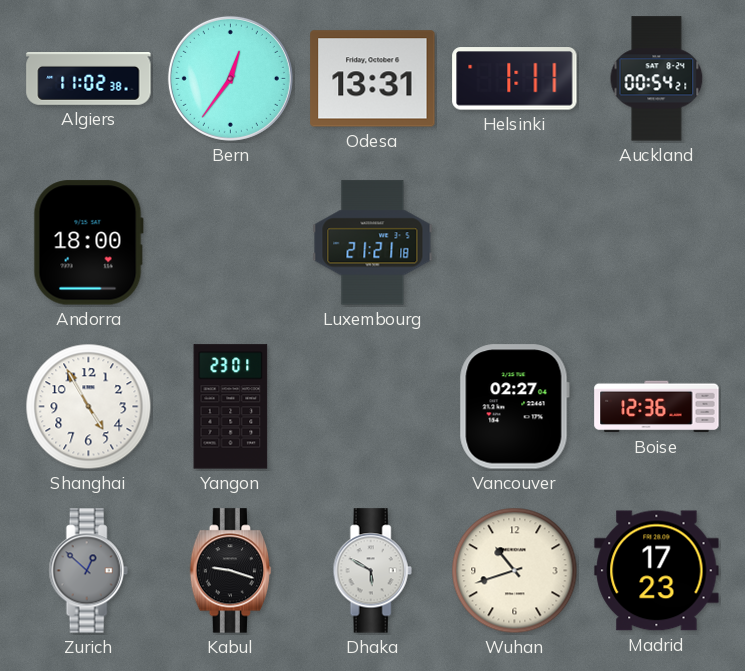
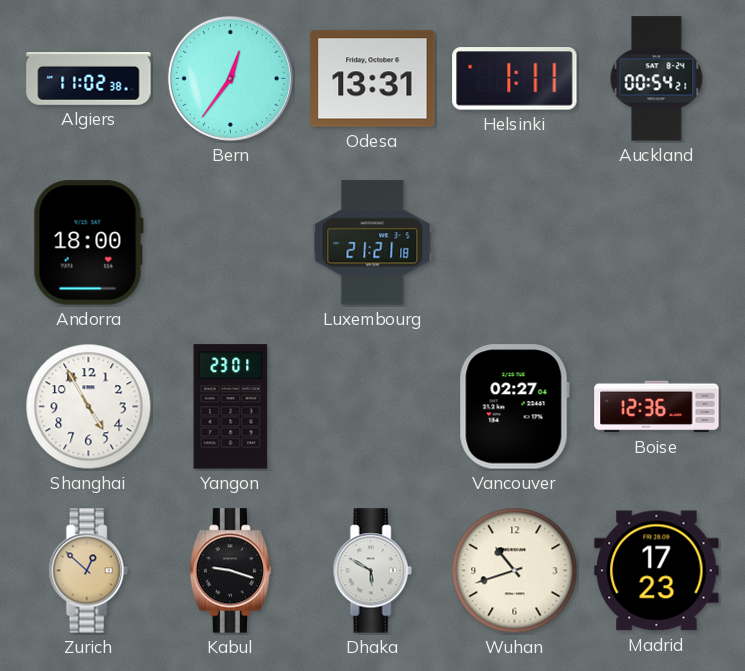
Zurich dial: grey -> champagne
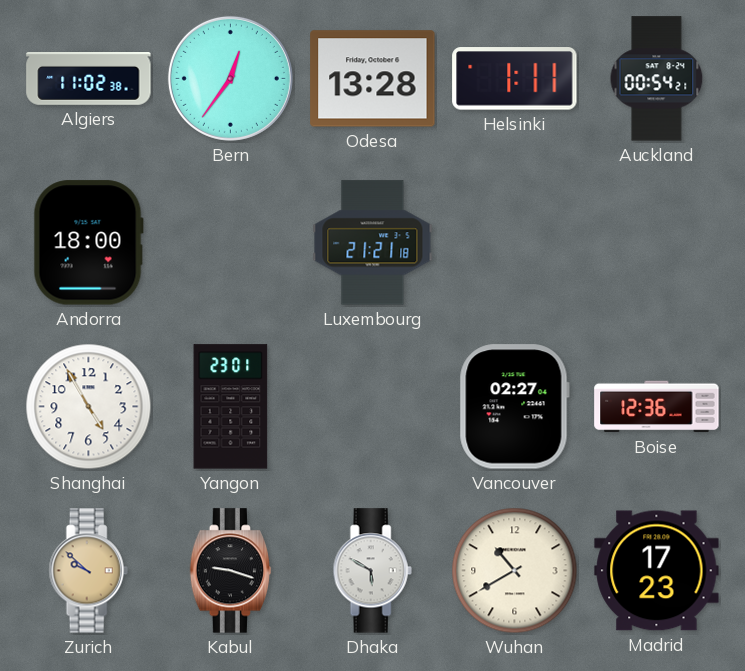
Odesa: 13:31 -> 13:28
Zurich: 12:52 -> 9:52
Wuhan: 10:42 -> 10:40
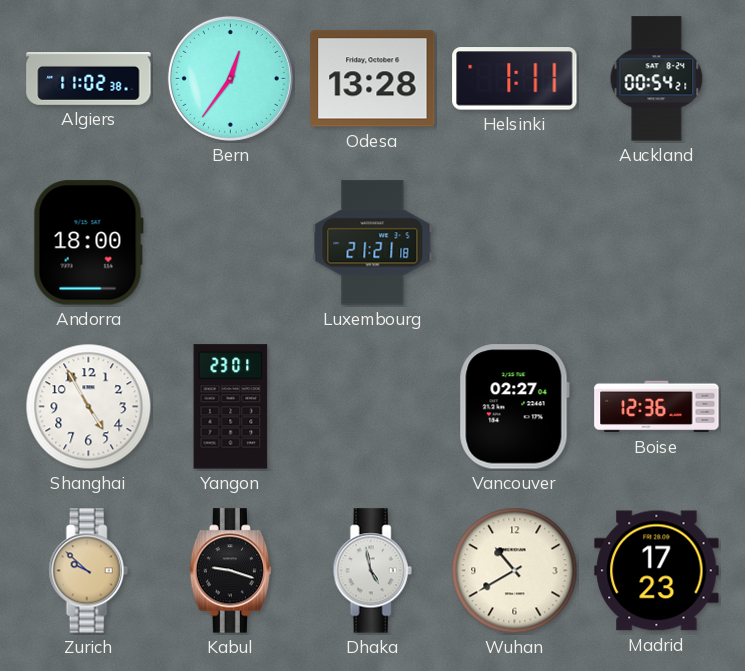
Dhaka: 5:50 -> 4:58
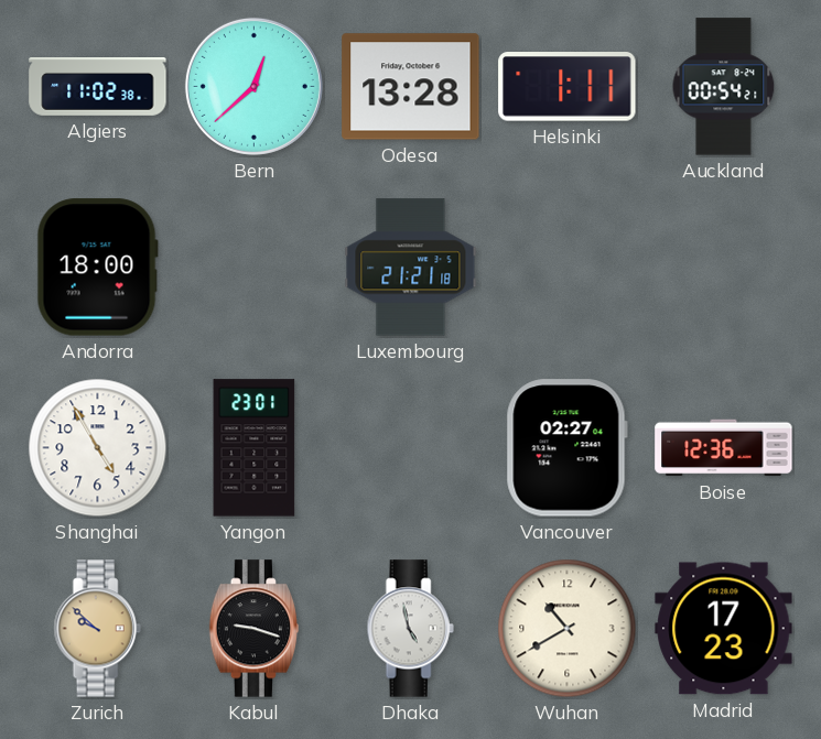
Bern: 12:36 -> 12:38
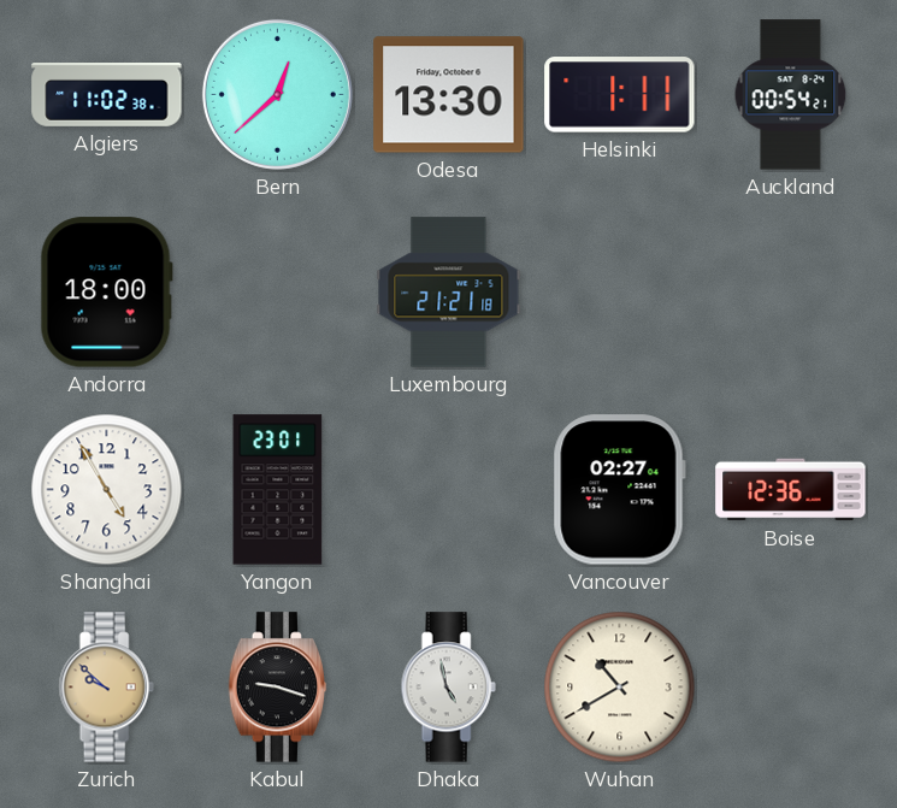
Odesa: 13:28 -> 13:30
Madrid: 17:23 -> none
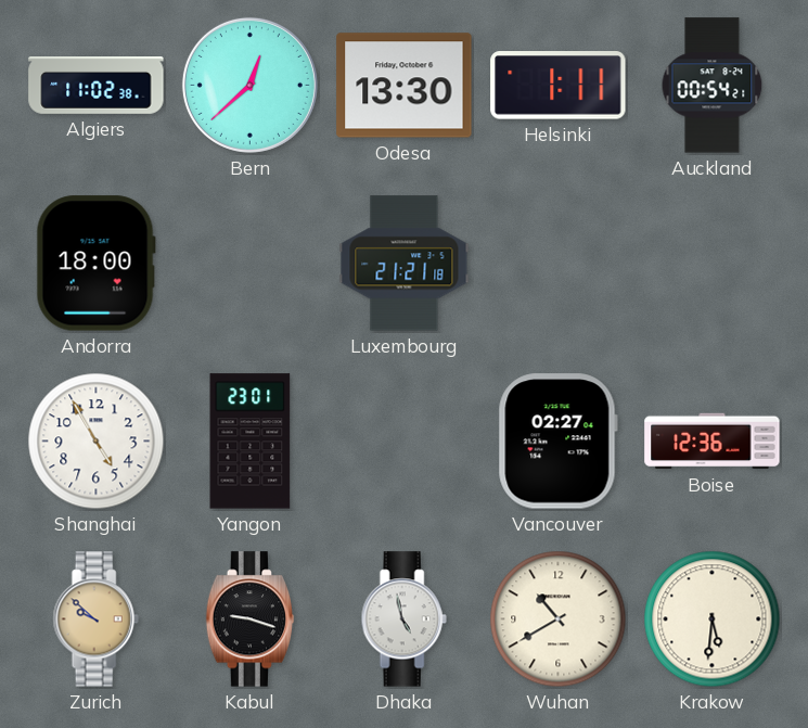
Krakow: none -> 5:31
